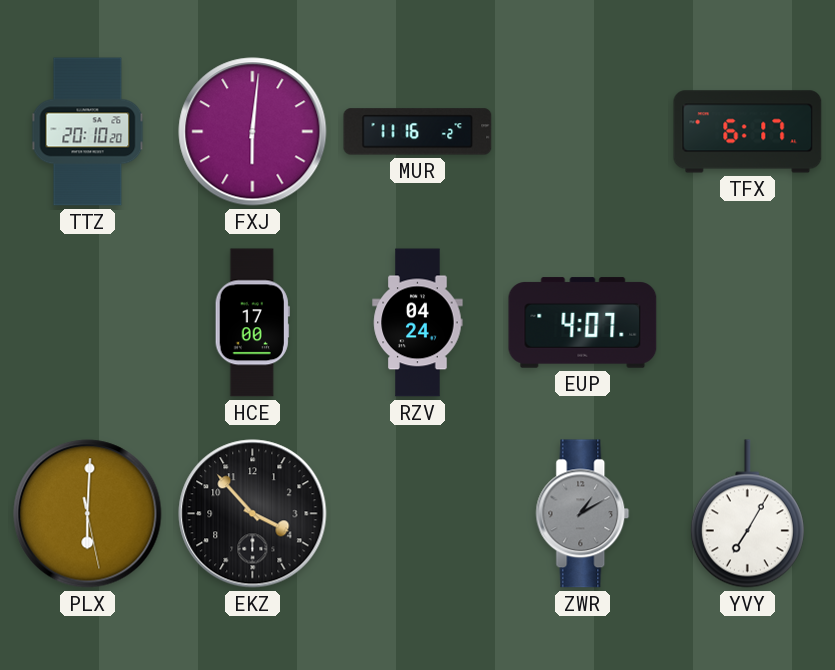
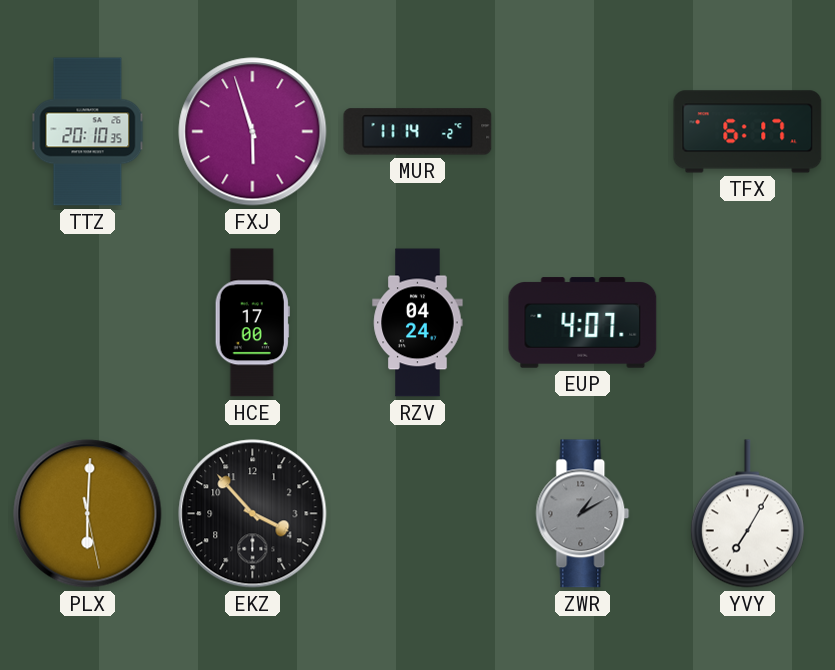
TTZ: 20:10:20 -> 20:10:35
FXJ: 6:01 -> 5:57
MUR: 11:16 -> 11:14
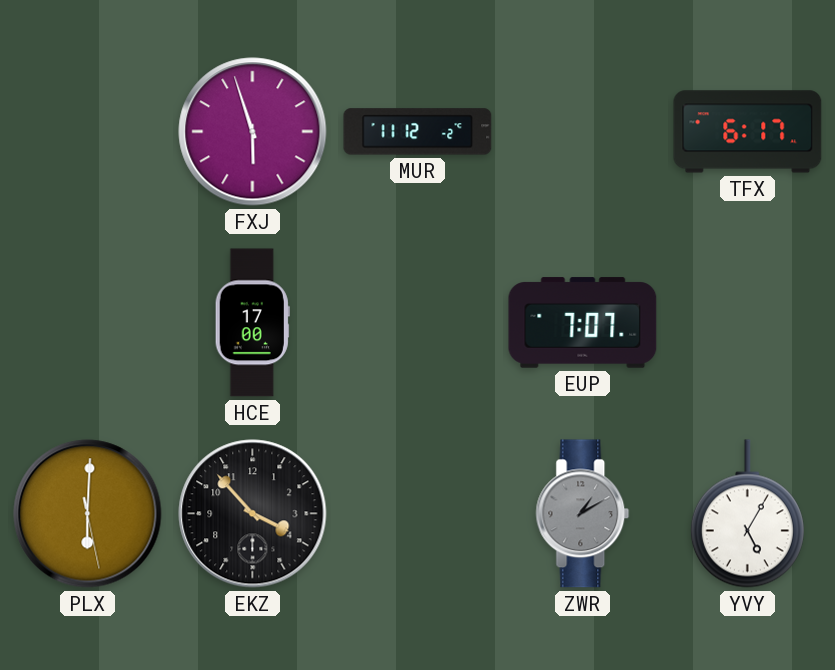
TTZ: 20:10 -> none
MUR: 11:14 -> 11:12
RZV: 04:24 -> none
EUP: 4:07 -> 7:07
YVY: 7:05 -> 5:05
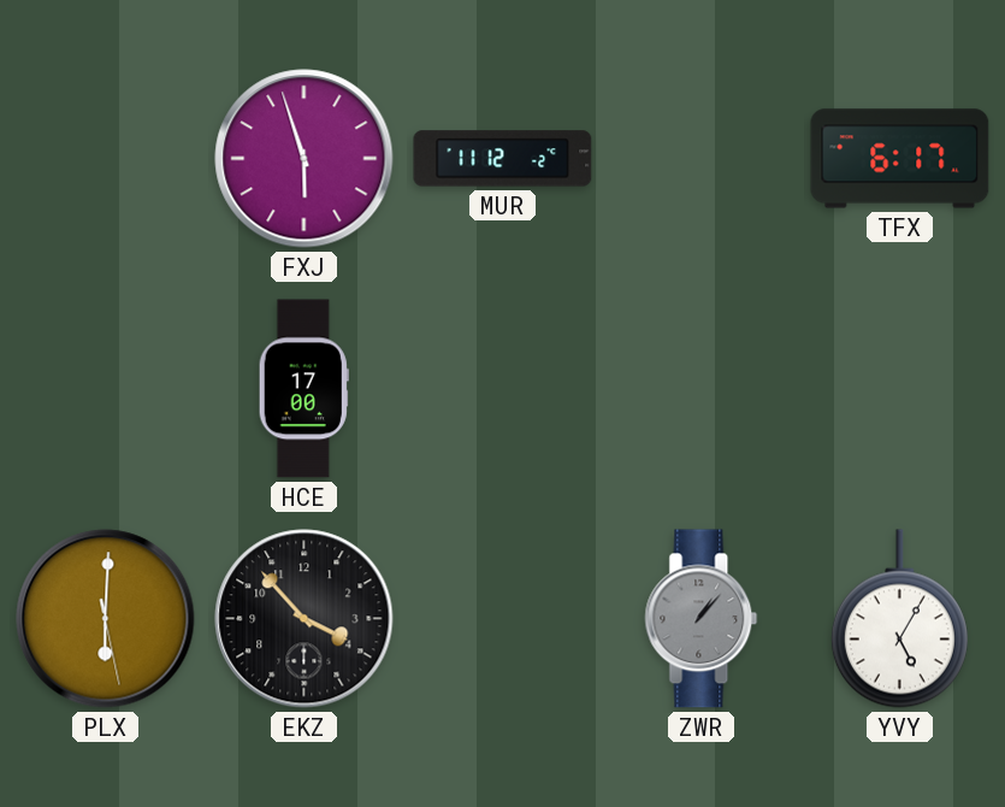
EUP: 7:07 -> none
ZWR: 1:10 -> 1:07
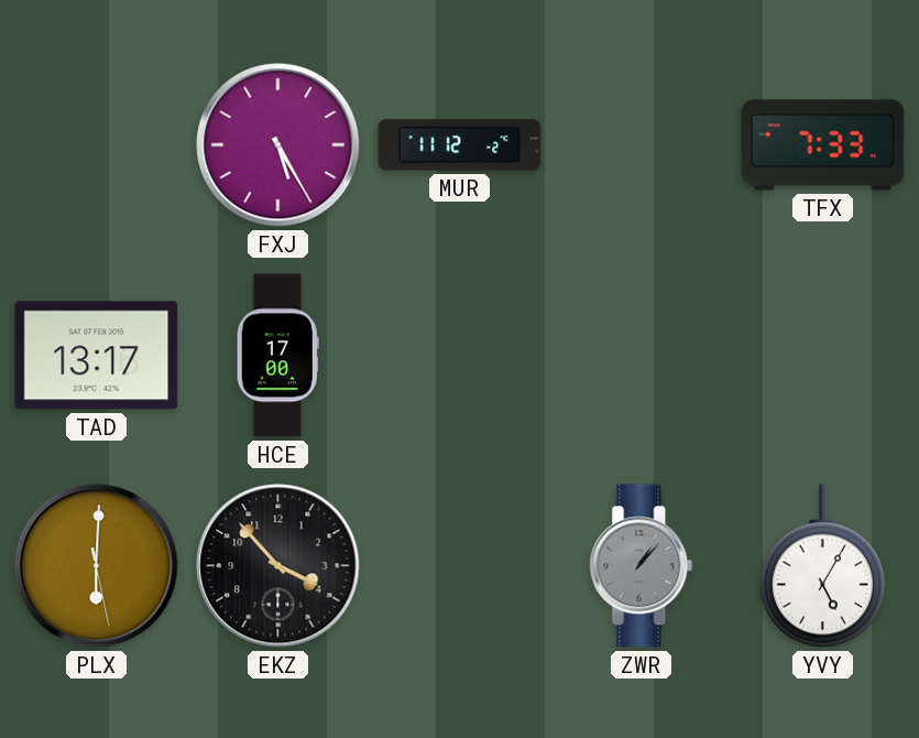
FXJ: 5:57 -> 5:25
TFX: 6:17 -> 7:33
TAD: none -> 13:17
